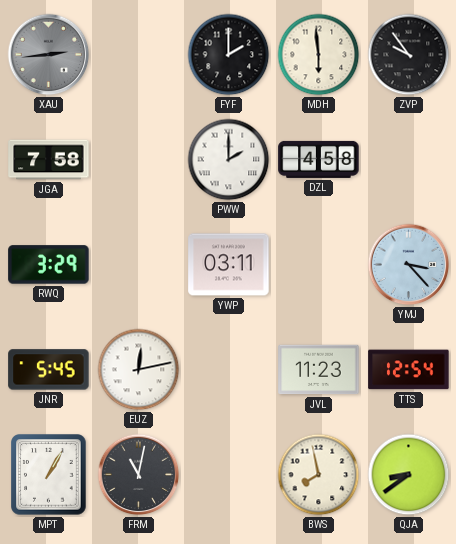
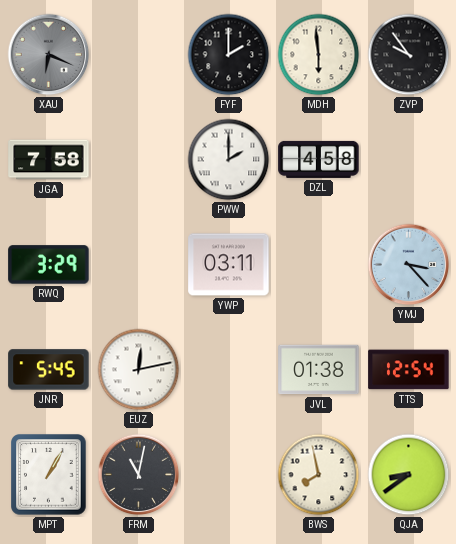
XAU: 2:44 -> 6:19
JVL: 11:23 -> 01:38
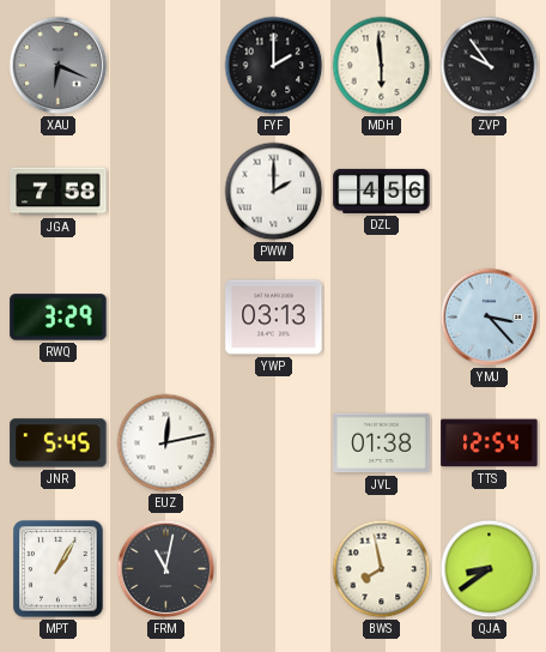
DZL: 4:58 -> 4:56
YWP: 03:11 -> 03:13
